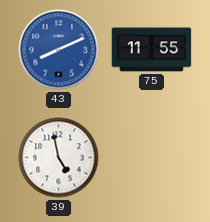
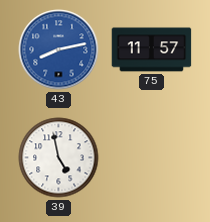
43: 8:11 -> 8:13
75: 11:55 -> 11:57
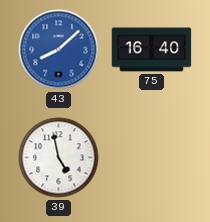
43: 8:13 -> 8:08
75: 11:57 -> 16:40
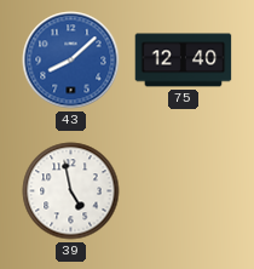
75: 16:40 -> 12:40
